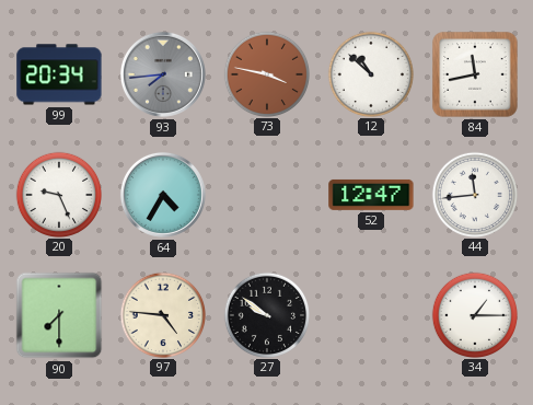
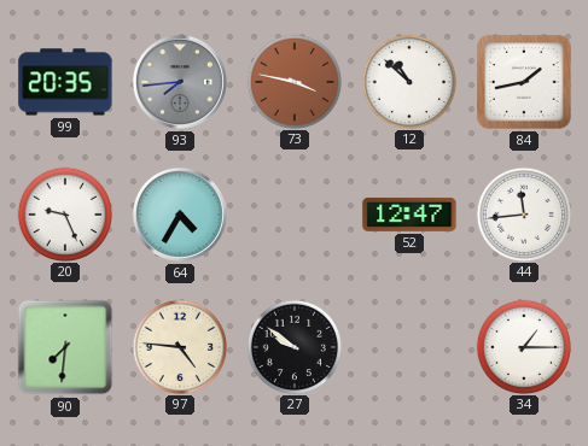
99: 20:34 -> 20:35
84: 11:43 -> 1:43
90: 7:30 -> 7:31
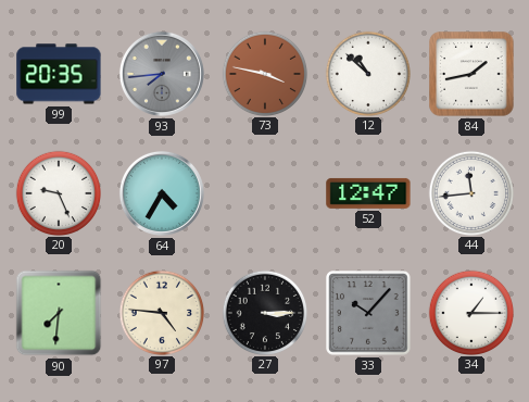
27: 9:51 -> 3:15
33: none -> 10:07
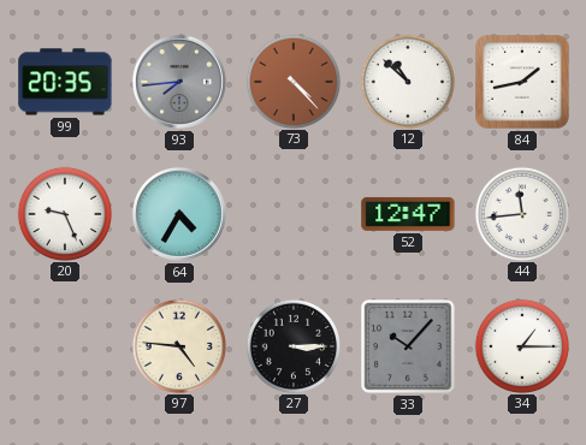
73: 3:47 -> 4:23
90: 7:31 -> none
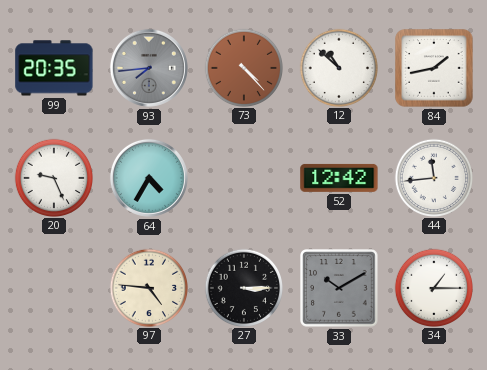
52: 12:47 -> 12:42
33: 10:07 -> 10:10
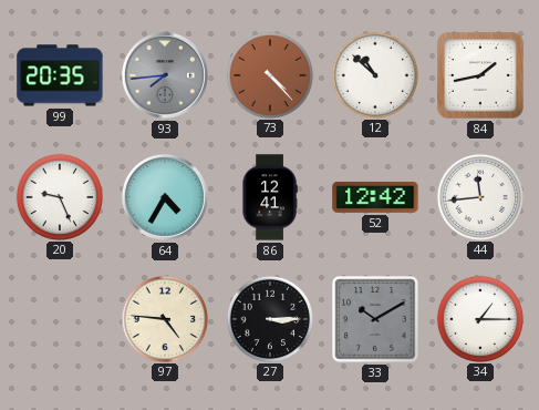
86: none -> 12:41
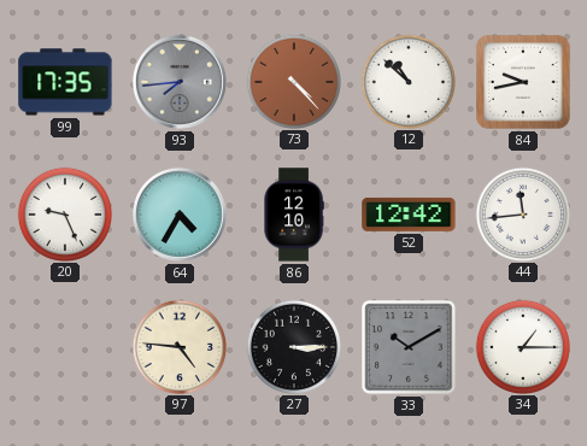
99: 20:35 -> 17:35
84: 1:43 -> 9:43
86: 12:41 -> 12:10
